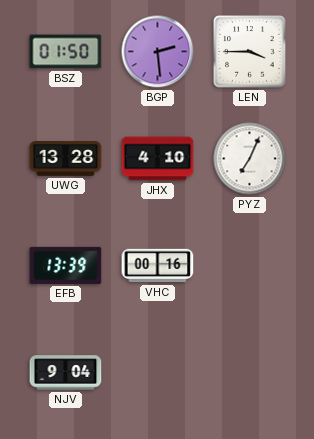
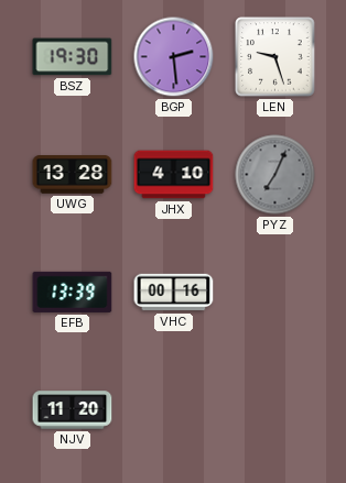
BSZ: 01:50 -> 19:30
LEN: 3:45 -> 9:27
PYZ dial: white -> grey
NJV: 9:04 -> 11:20
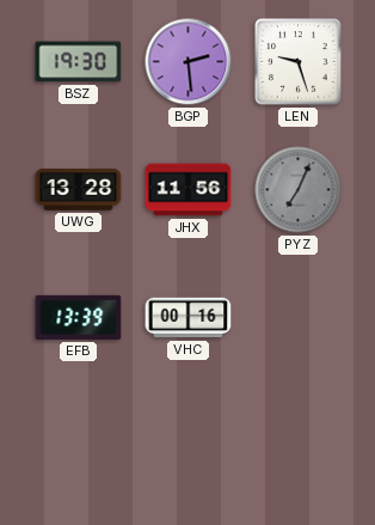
JHX: 4:10 -> 11:56
NJV: 11:20 -> none
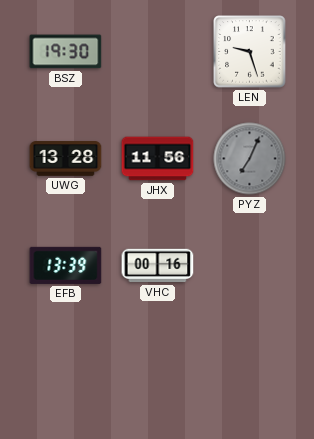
BGP: 2:29 -> none
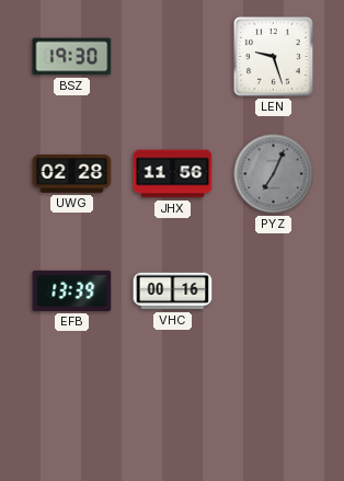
UWG: 13:28 -> 02:28
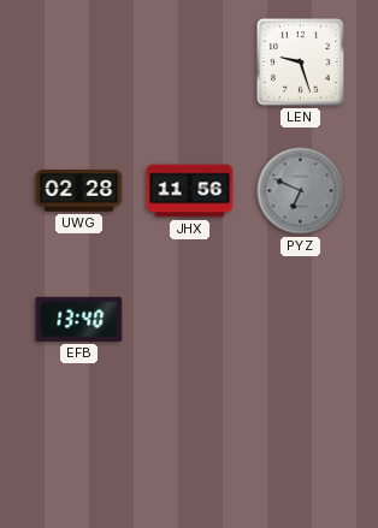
BSZ: 19:30 -> none
PYZ: 7:04 -> 6:49
EFB: 13:39 -> 13:40
VHC: 00:16 -> none
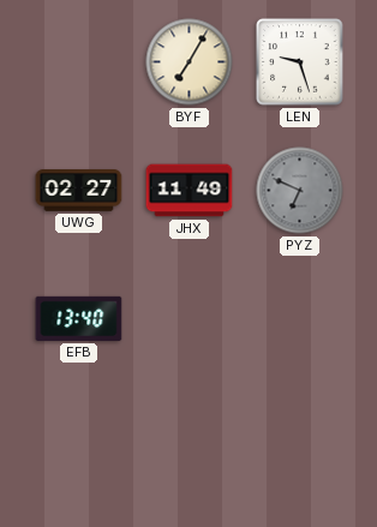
BYF: none -> 7:05
UWG: 02:28 -> 02:27
JHX: 11:56 -> 11:49
